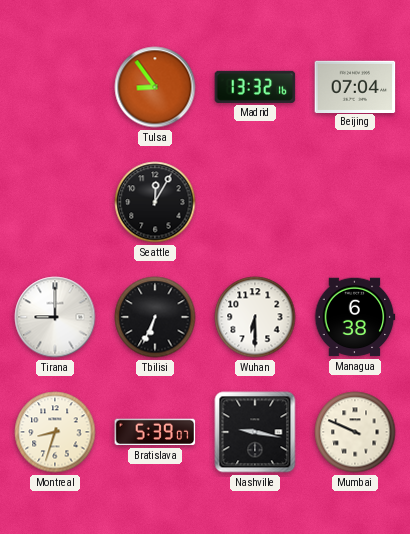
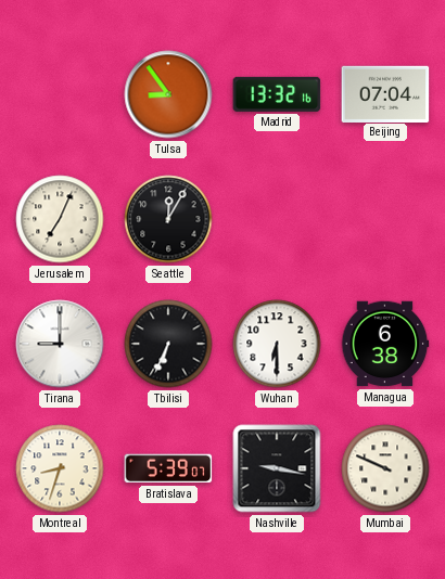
Jerusalem: none -> 7:04
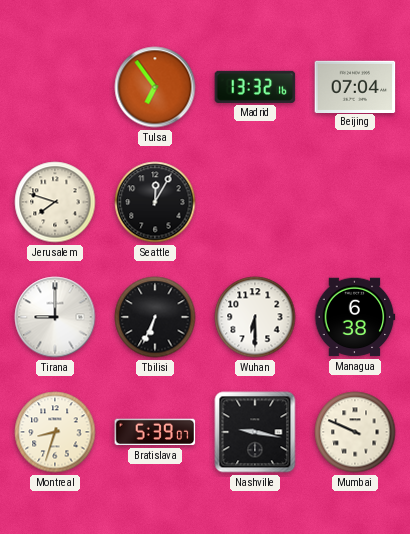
Tulsa: 8:54 -> 6:54
Jerusalem: 7:04 -> 7:48
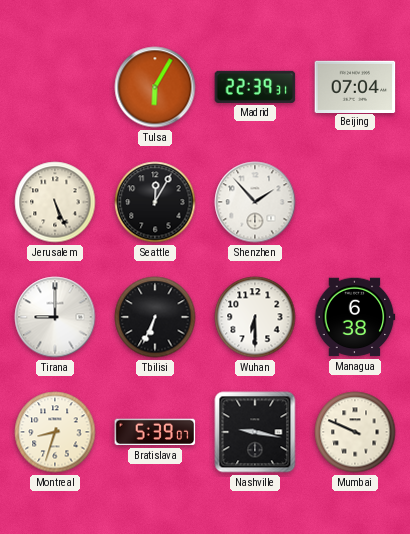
Tulsa: 6:54 -> 6:05
Madrid: 13:32 -> 22:39
Jerusalem: 7:48 -> 5:26
Shenzhen: none -> 1:53
